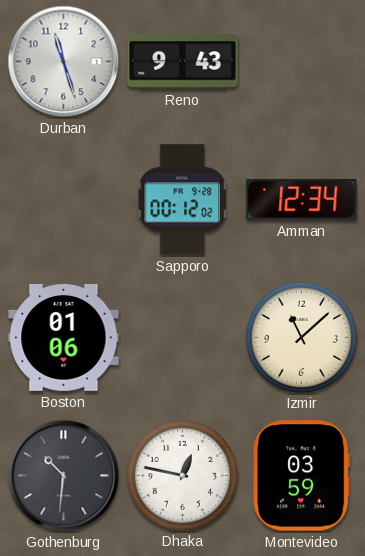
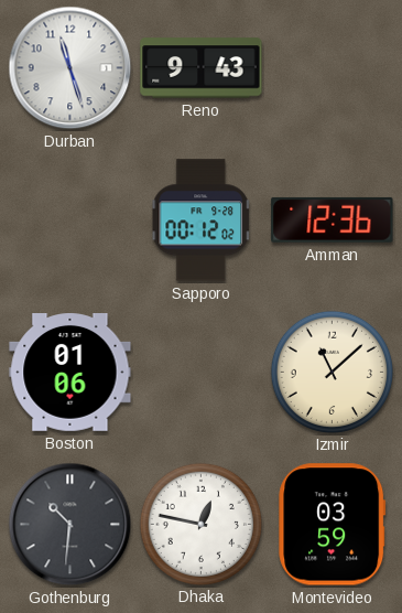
Amman: 12:34 -> 12:36
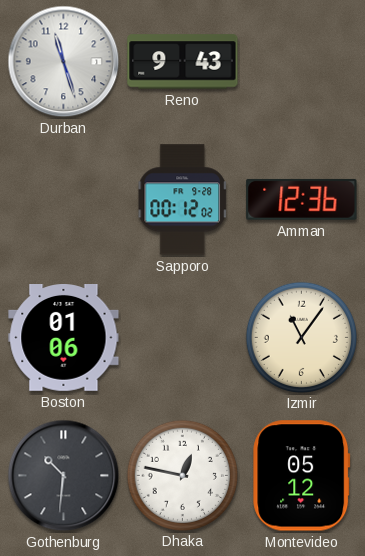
Izmir: 11:08 -> 11:06
Montevideo: 03:59 -> 05:12
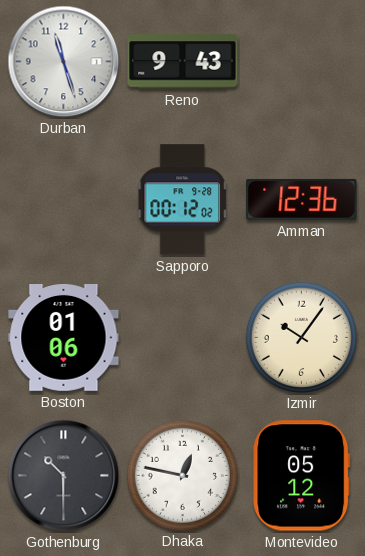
Izmir: 11:06 -> 10:06
Gothenburg: 10:31 -> 10:30
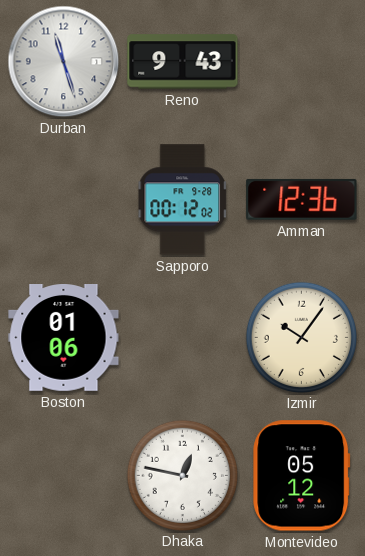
Gothenburg: 10:30 -> none
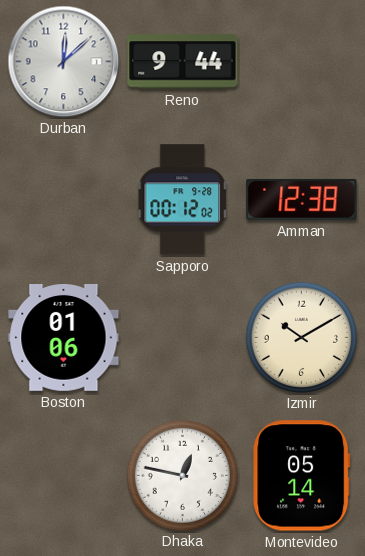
Durban: 11:27 -> 12:08
Reno: 9:43 -> 9:44
Amman: 12:36 -> 12:38
Izmir: 10:06 -> 10:10
Montevideo: 05:12 -> 05:14
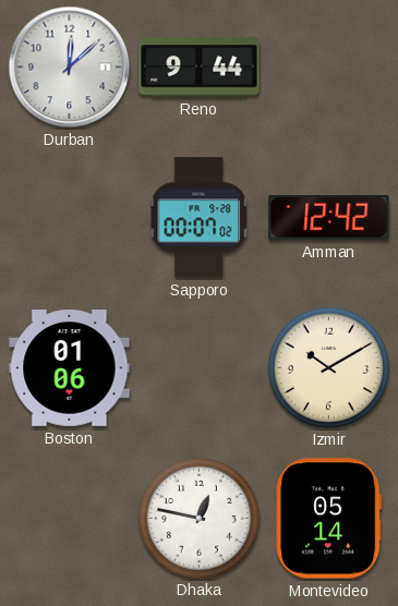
Sapporo: 00:12 -> 00:07
Amman: 12:38 -> 12:42
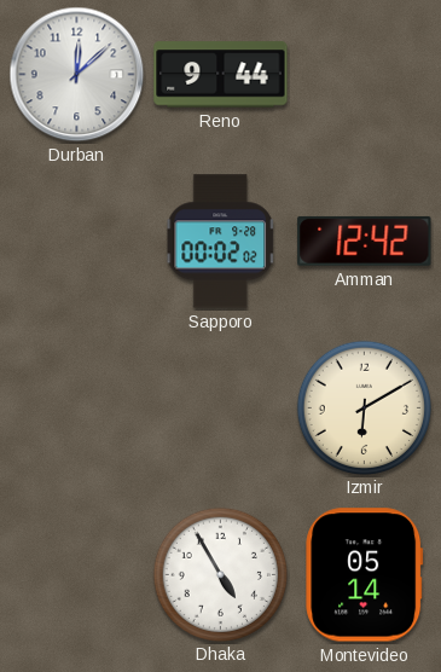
Sapporo: 00:07 -> 00:02
Boston: 01:06 -> none
Izmir: 10:10 -> 6:10
Dhaka: 12:47 -> 4:55
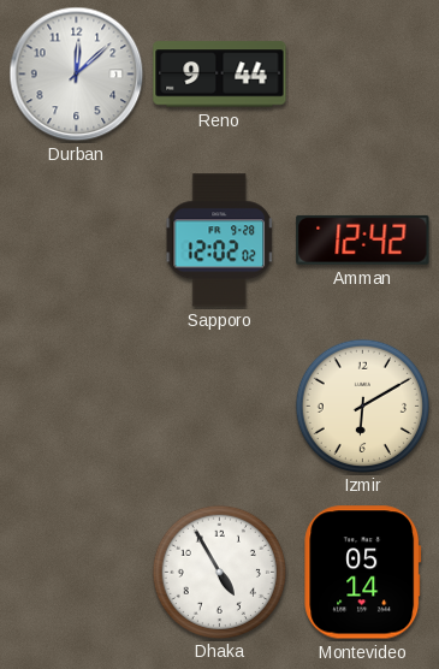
Sapporo: 00:02 -> 12:02
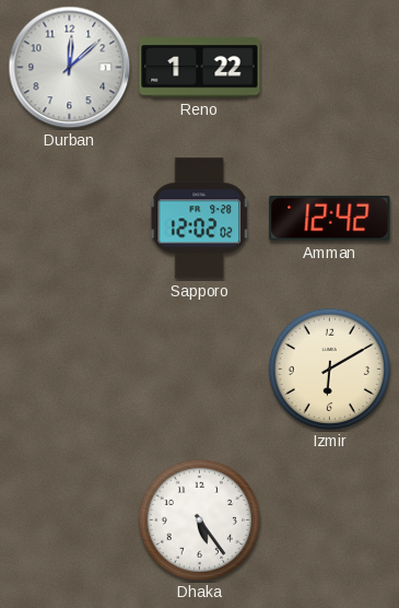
Reno: 9:44 -> 1:22
Dhaka: 4:55 -> 5:24
Montevideo: 05:14 -> none
